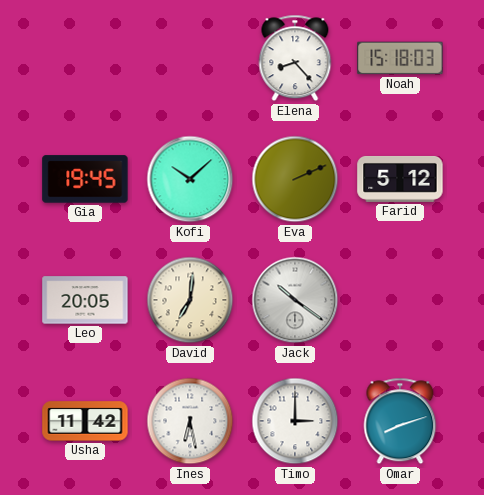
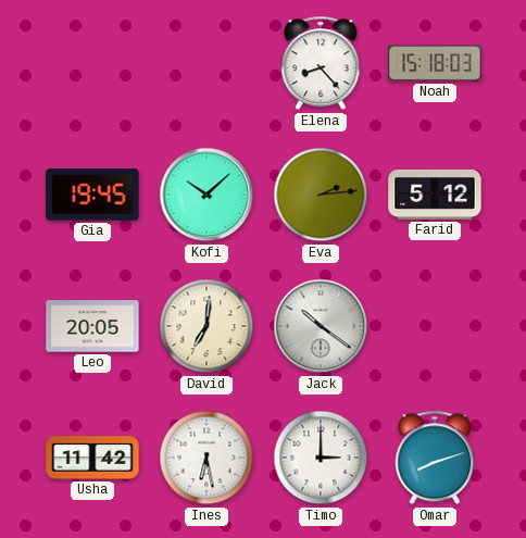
Eva: 2:11 -> 2:14
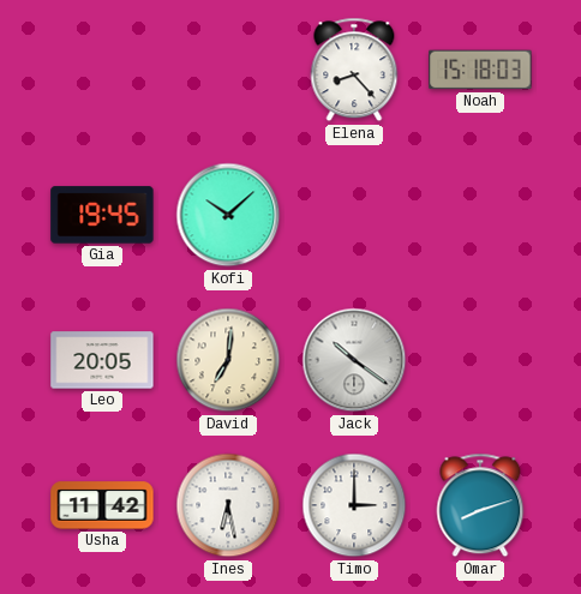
Eva: 2:14 -> none
Farid: 5:12 -> none
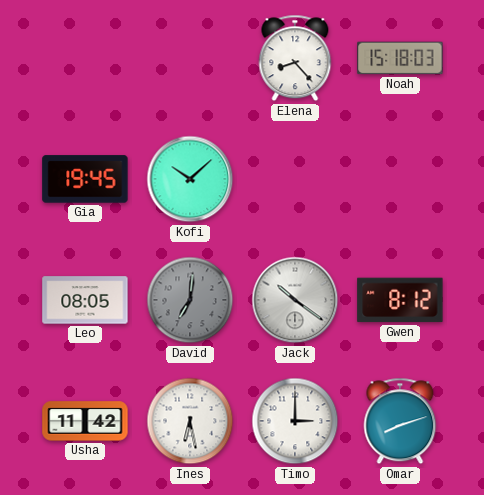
Leo: 20:05 -> 08:05
David dial: cream -> grey
Gwen: none -> 8:12
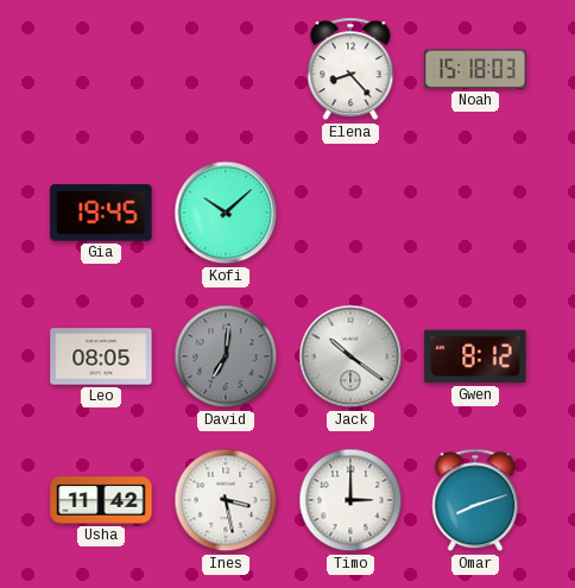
Ines: 6:28 -> 3:28
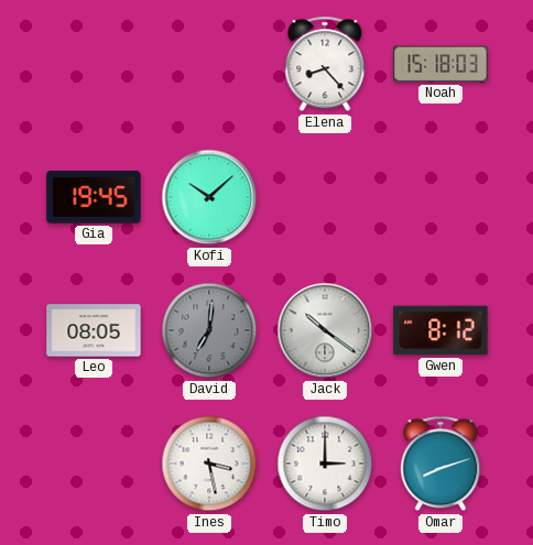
Usha: 11:42 -> none
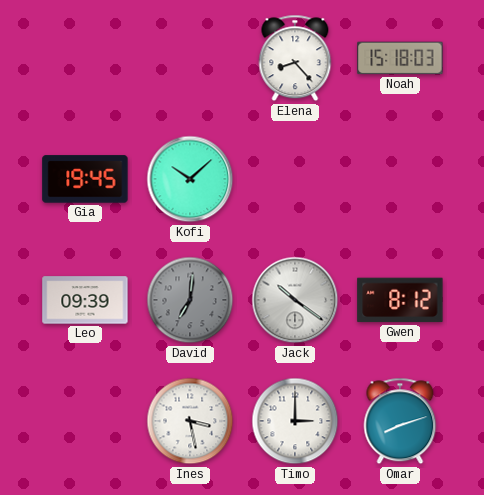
Leo: 08:05 -> 09:39
